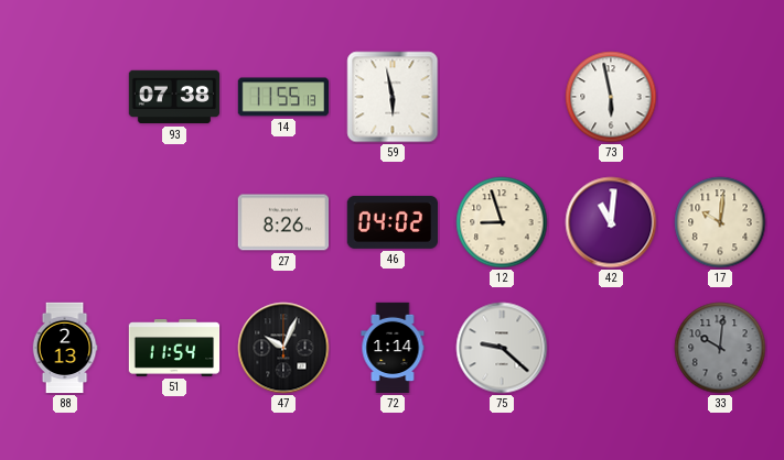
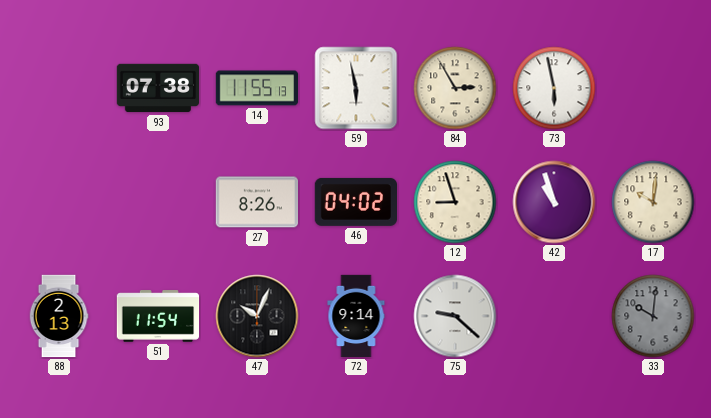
84: none -> 2:55
42: 11:01 -> 10:57
72: 1:14 -> 9:14
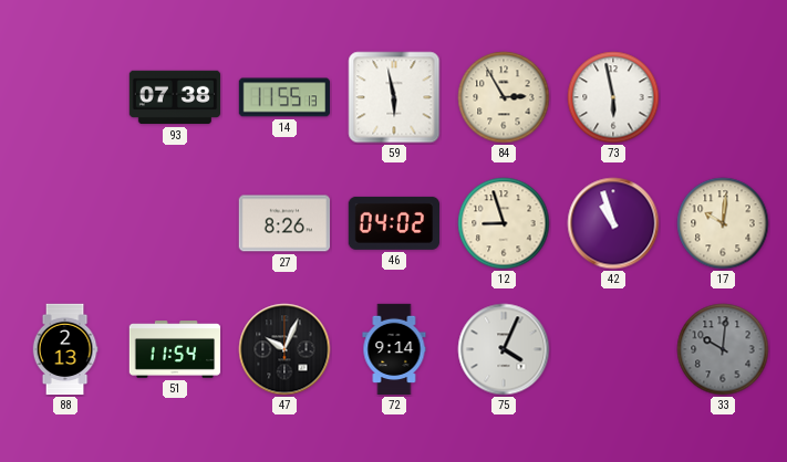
75: 9:22 -> 4:04
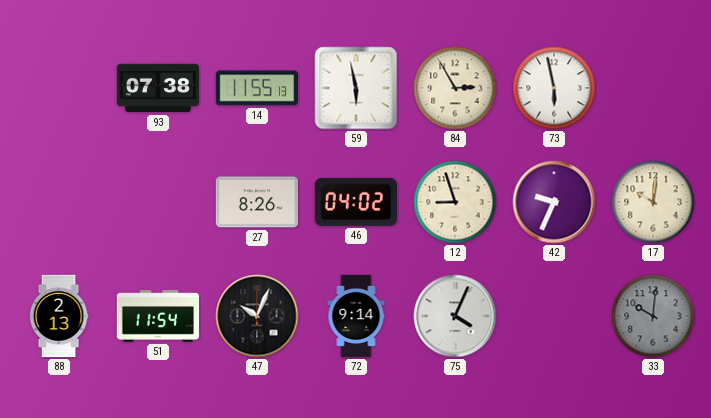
42: 10:57 -> 9:34
